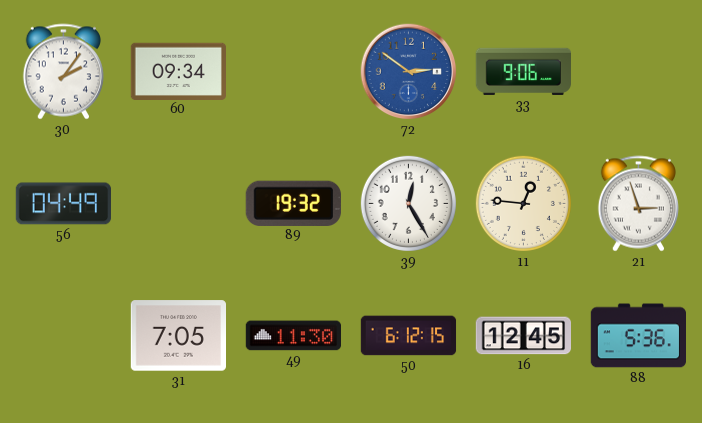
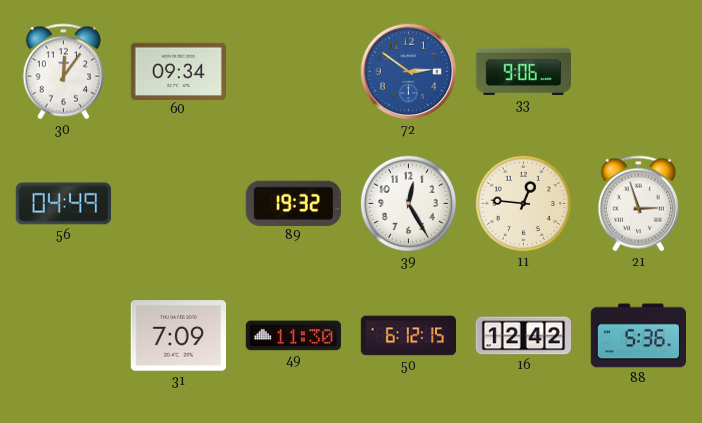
30: 2:06 -> 12:06
31: 7:05 -> 7:09
16: 12:45 -> 12:42
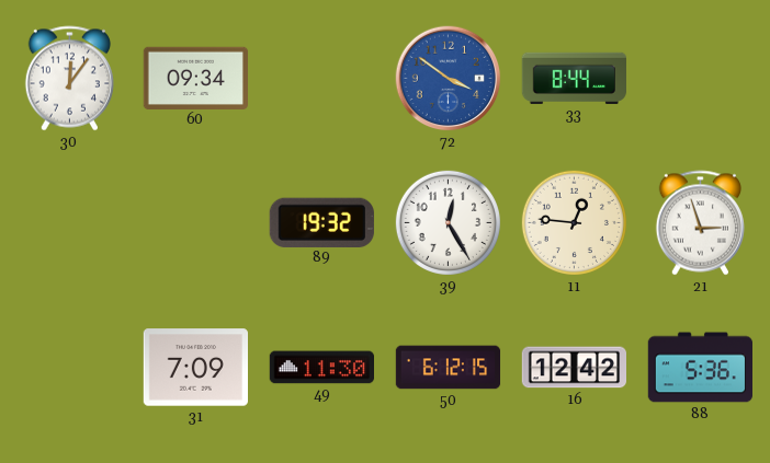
72: 2:51 -> 3:51
33: 9:06 -> 8:44
56: 04:49 -> none
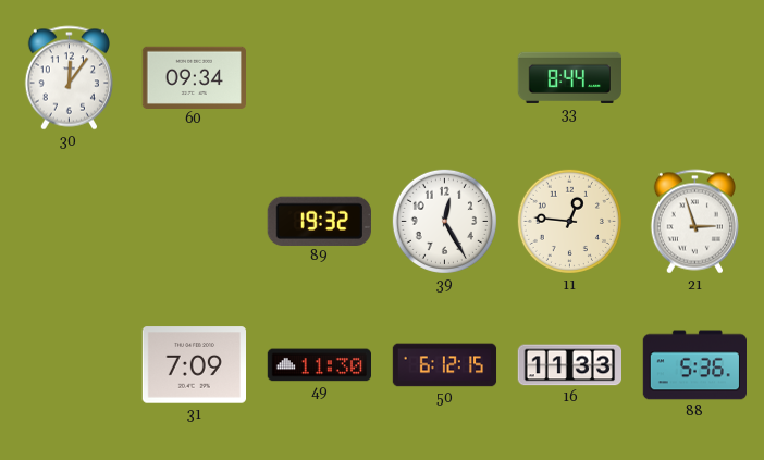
72: 3:51 -> none
16: 12:42 -> 11:33
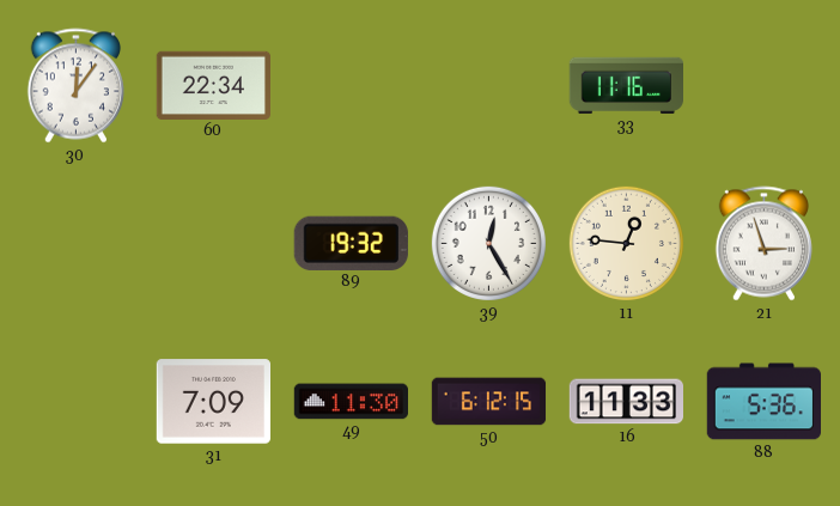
60: 09:34 -> 22:34
33: 8:44 -> 11:16
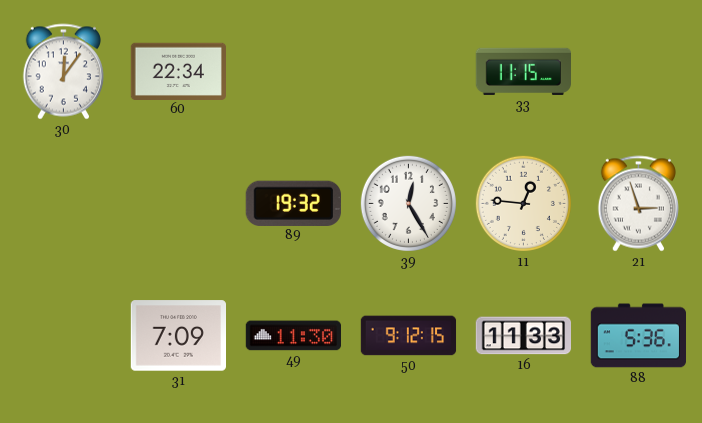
33: 11:16 -> 11:15
50: 6:12 -> 9:12
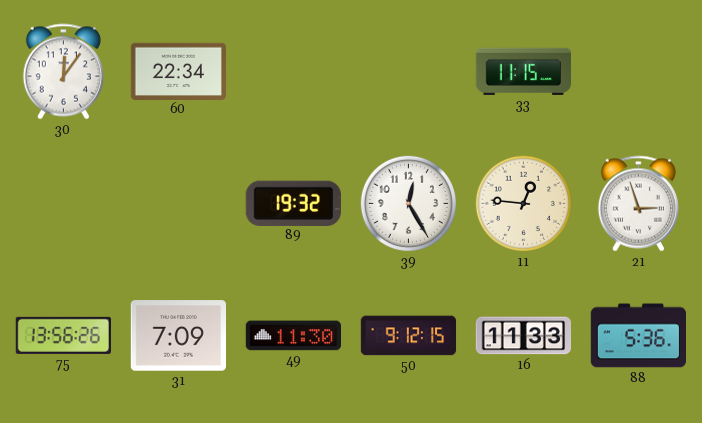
75: none -> 13:56
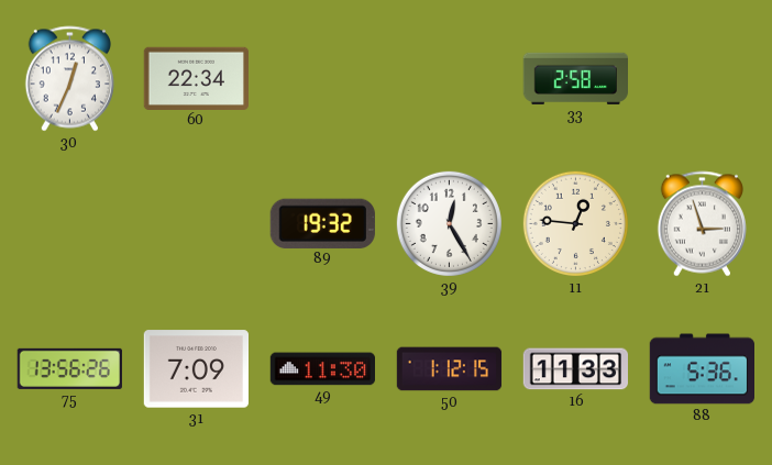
30: 12:06 -> 12:34
33: 11:15 -> 2:58
50: 9:12 -> 1:12
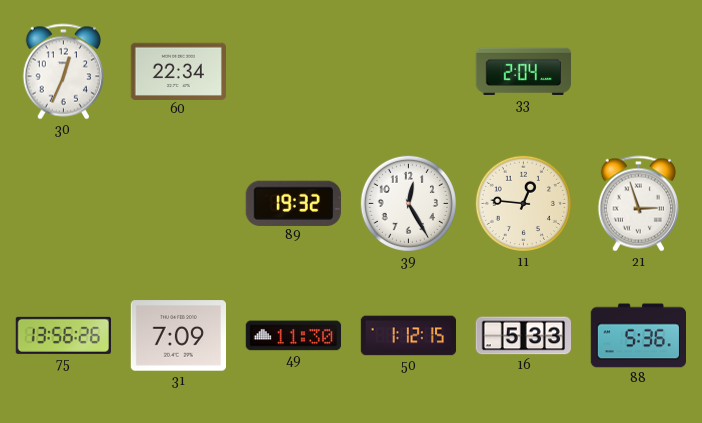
33: 2:58 -> 2:04
16: 11:33 -> 5:33
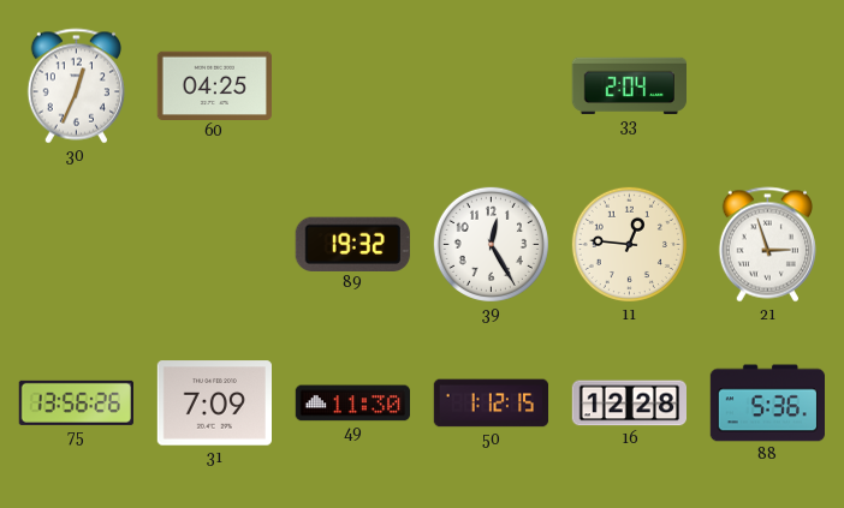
60: 22:34 -> 04:25
16: 5:33 -> 12:28
